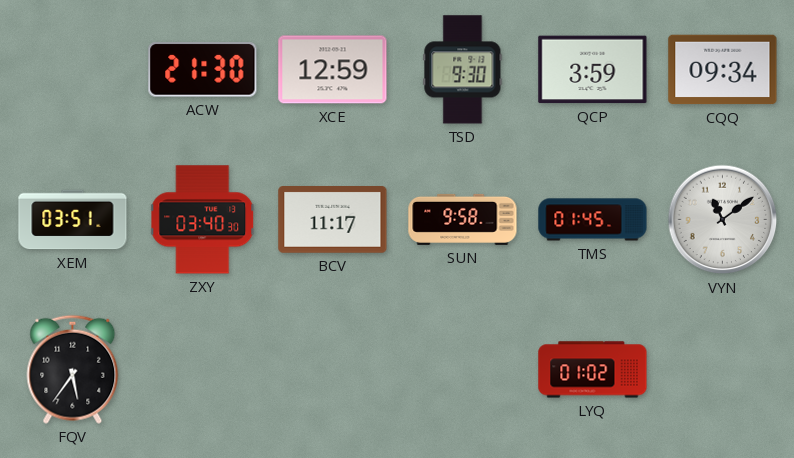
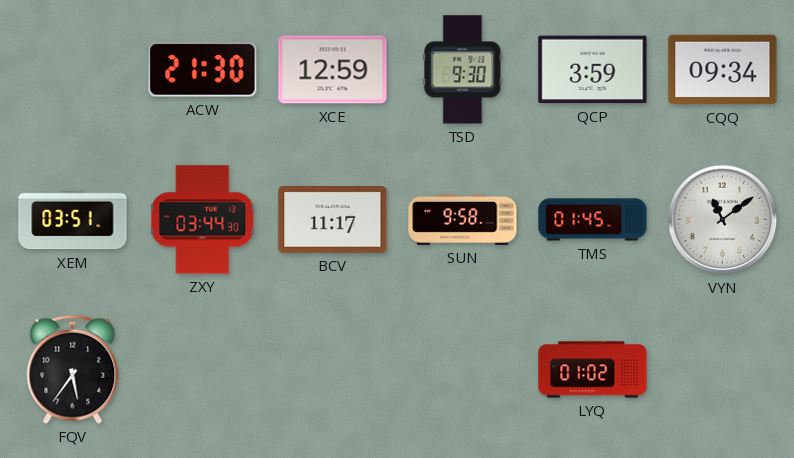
ZXY: 03:40 -> 03:44
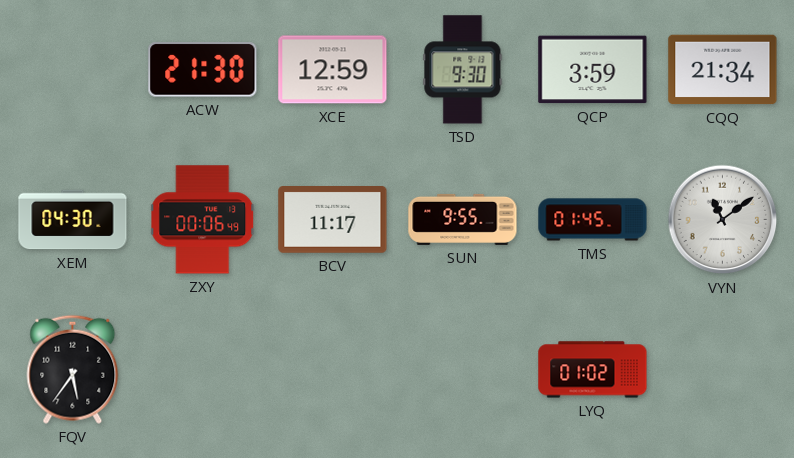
CQQ: 09:34 -> 21:34
XEM: 03:51 -> 04:30
ZXY: 03:44 -> 00:06
SUN: 9:58 -> 9:55
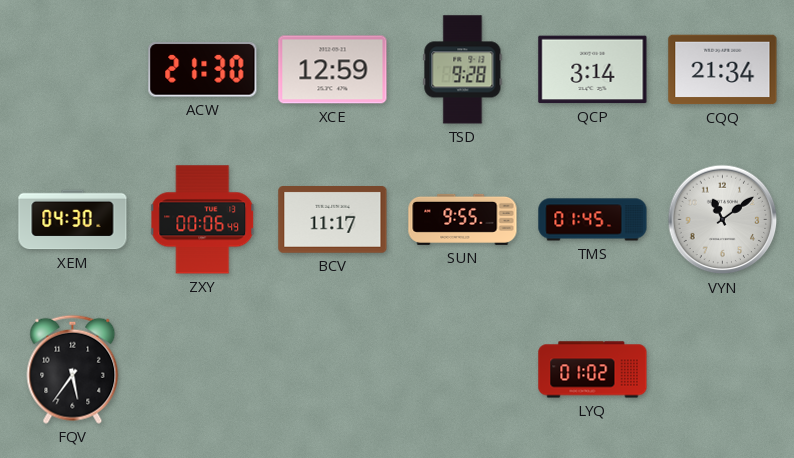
TSD: 9:30 -> 9:28
QCP: 3:59 -> 3:14
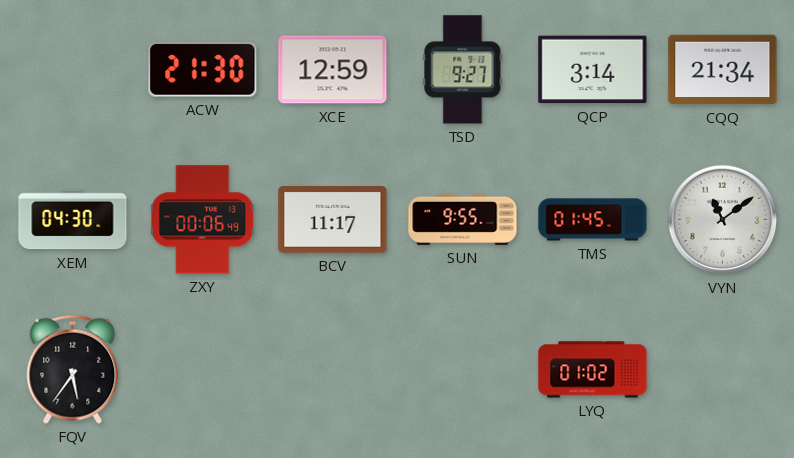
TSD: 9:28 -> 9:27
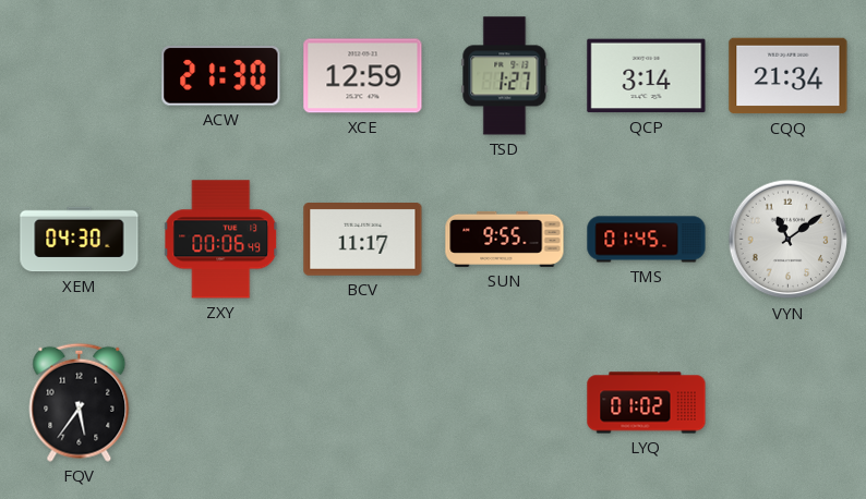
TSD: 9:27 -> 1:27
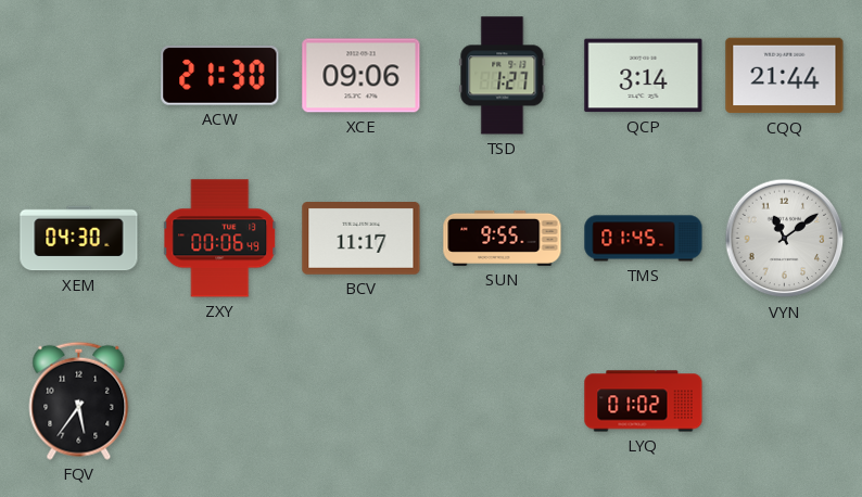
XCE: 12:59 -> 09:06
CQQ: 21:34 -> 21:44
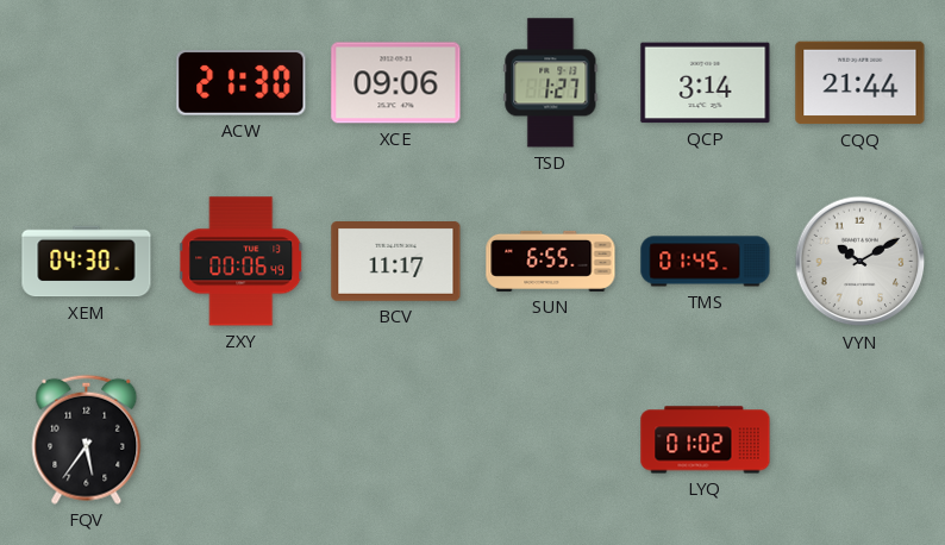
SUN: 9:55 -> 6:55
VYN: 11:09 -> 10:10
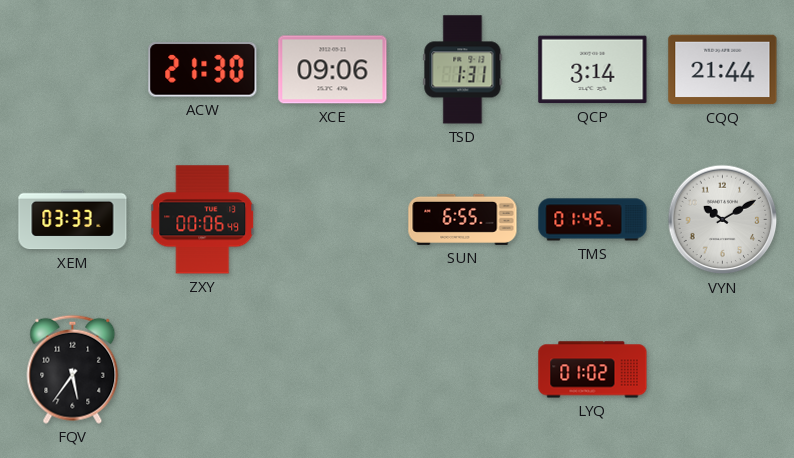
TSD: 1:27 -> 1:31
XEM: 04:30 -> 03:33
BCV: 11:17 -> none
